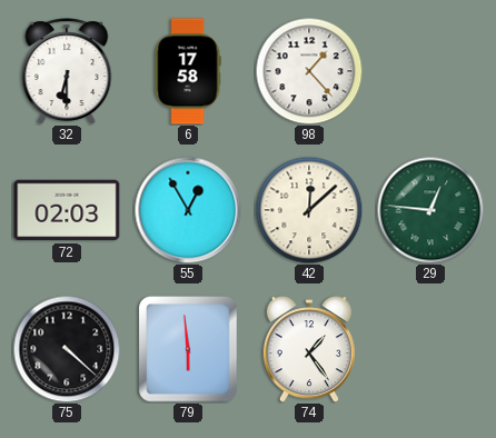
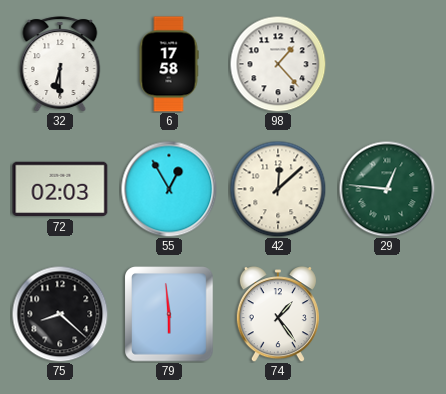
75: 4:22 -> 8:22
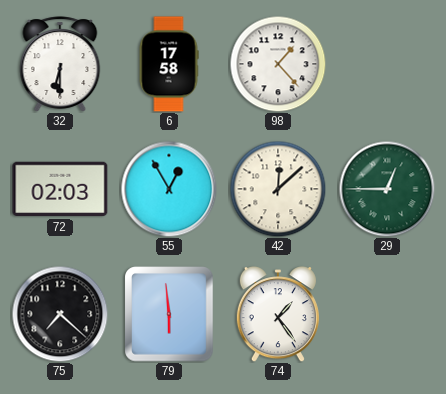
29: 12:46 -> 12:45
75: 8:22 -> 7:22
